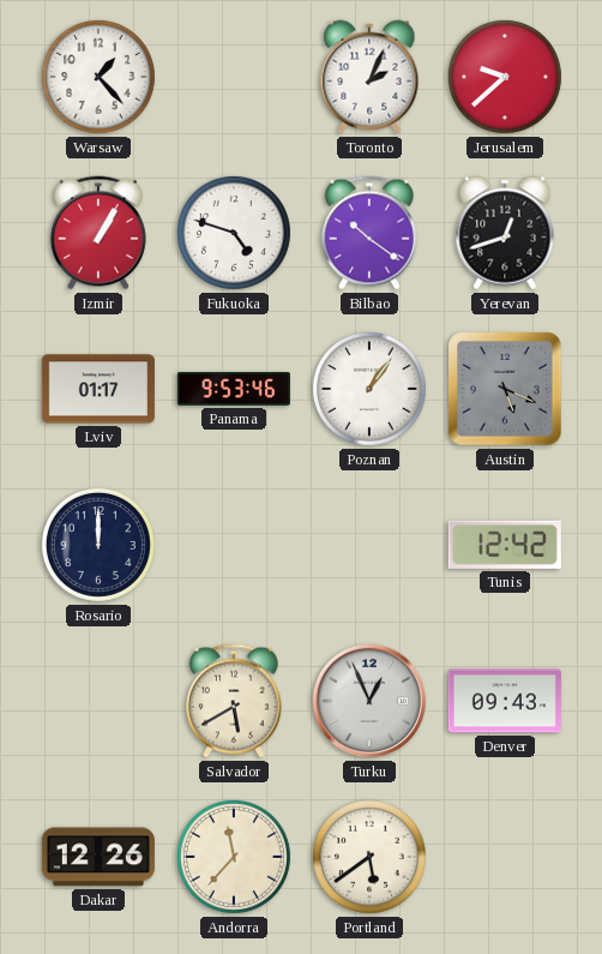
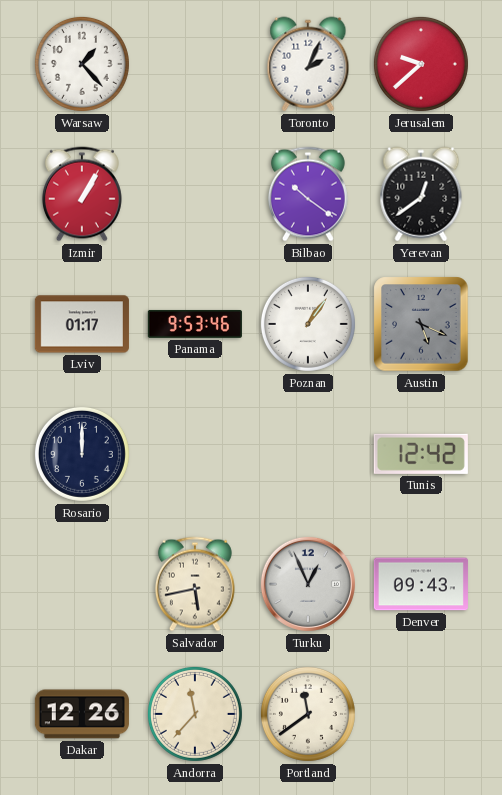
Fukuoka: 4:48 -> none
Yerevan: 12:42 -> 12:39
Salvador: 5:40 -> 5:43
Portland: 5:39 -> 11:39
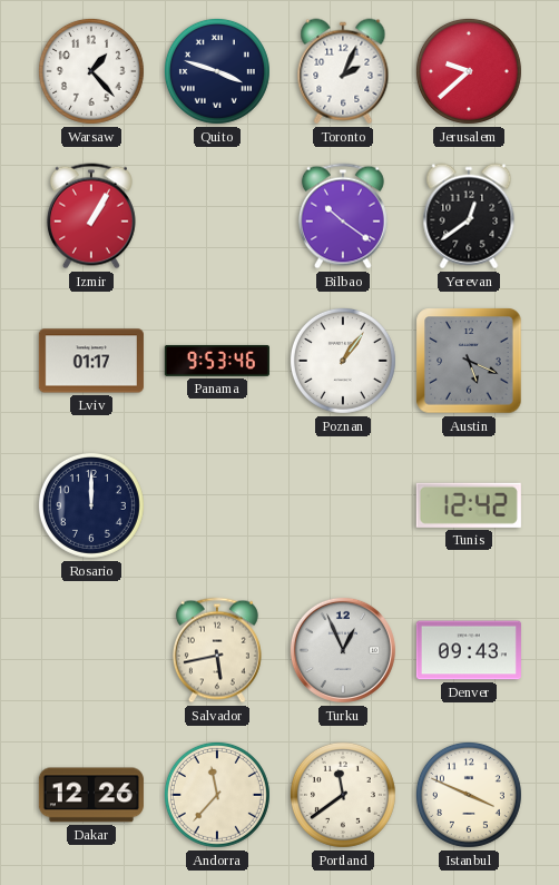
Quito: none -> 3:48
Istanbul: none -> 3:49
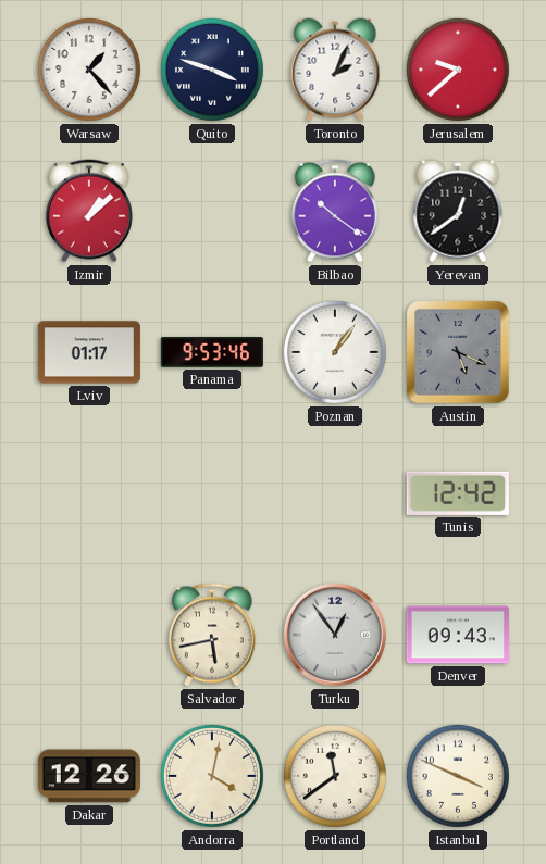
Izmir: 1:05 -> 1:08
Rosario: 12:00 -> none
Turku: 12:56 -> 12:54
Andorra: 11:37 -> 4:02
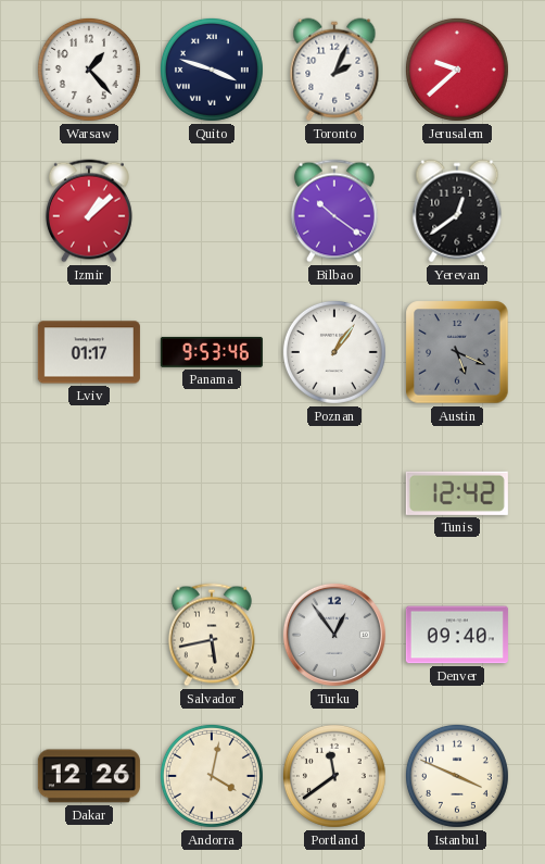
Denver: 09:43 -> 09:40
